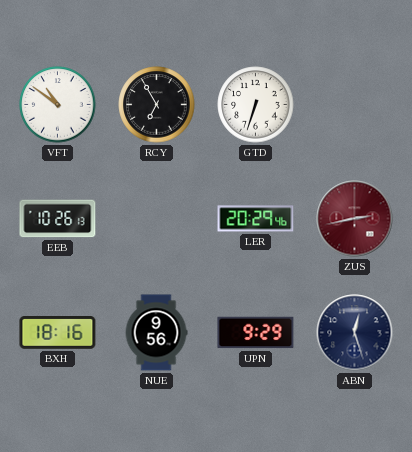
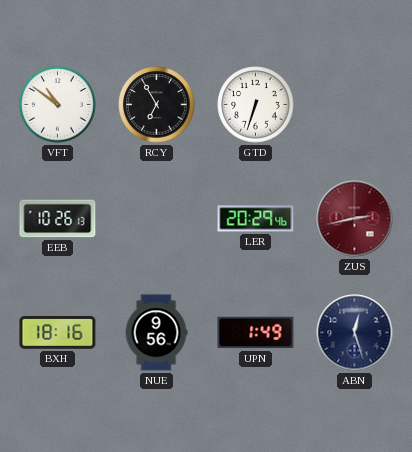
UPN: 9:29 -> 1:49
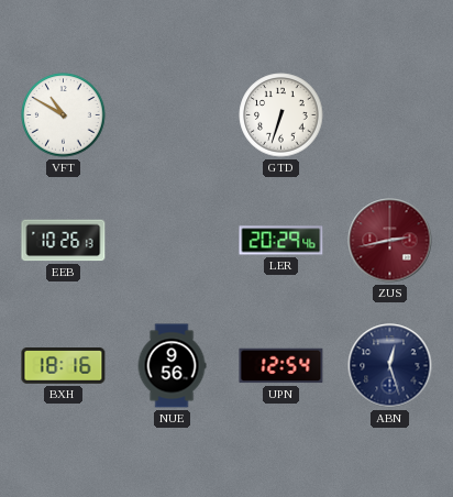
VFT: 10:51 -> 10:50
RCY: 6:55 -> none
UPN: 1:49 -> 12:54
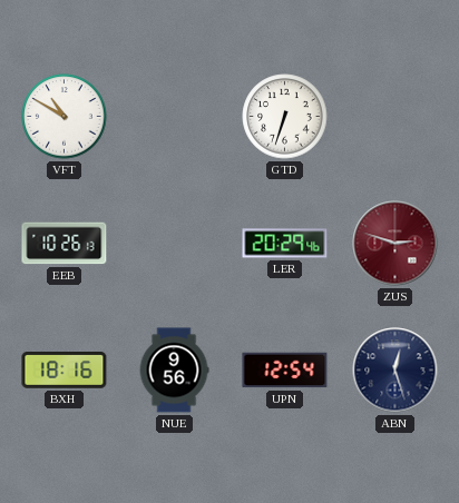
ZUS: 2:43 -> 2:48
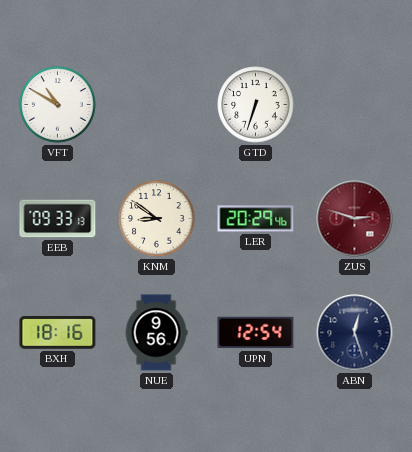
EEB: 10:26 -> 09:33
KNM: none -> 8:51
